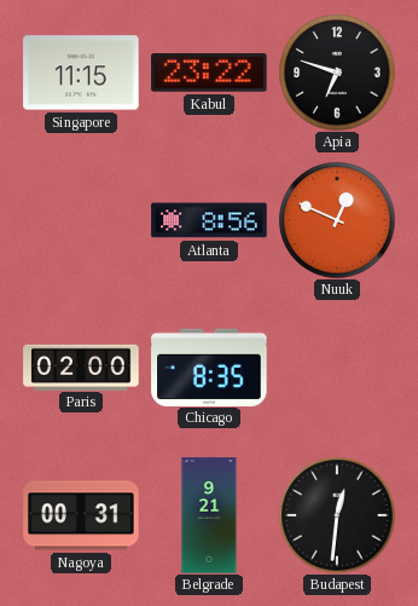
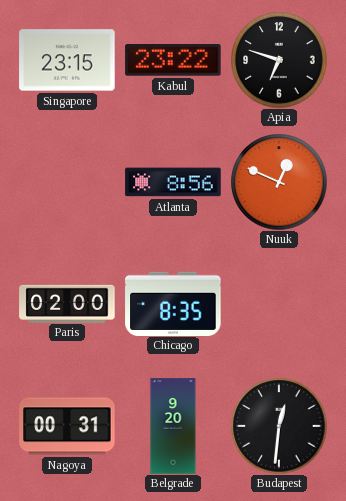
Singapore: 11:15 -> 23:15
Belgrade: 9:21 -> 9:20
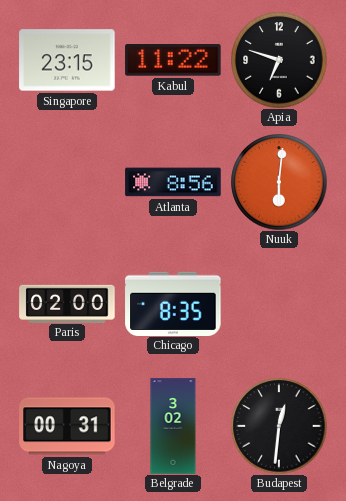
Kabul: 23:22 -> 11:22
Nuuk: 12:49 -> 6:01
Belgrade: 9:20 -> 3:02
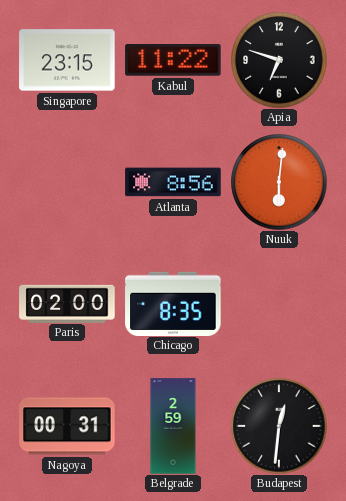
Belgrade: 3:02 -> 2:59
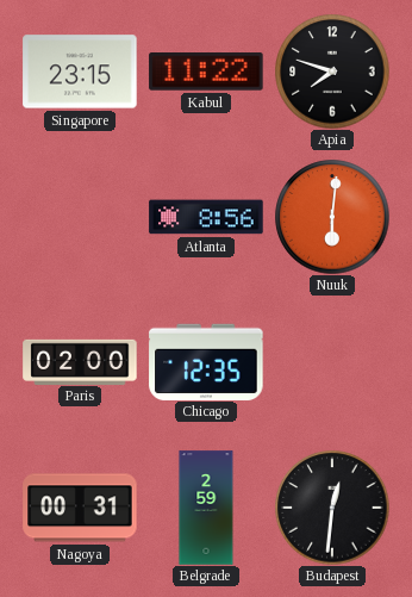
Apia: 6:48 -> 7:48
Chicago: 8:35 -> 12:35
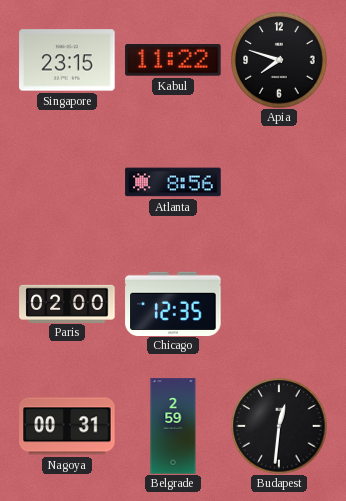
Nuuk: 6:01 -> none
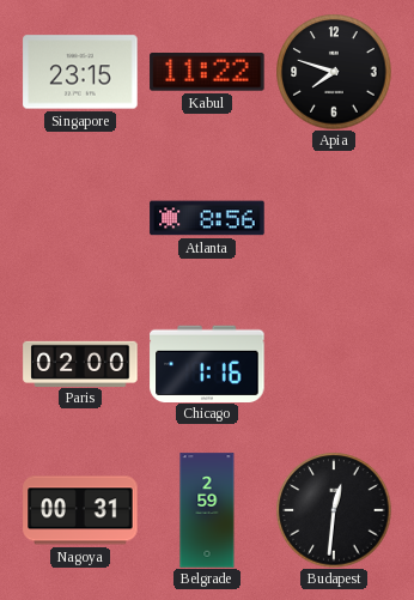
Chicago: 12:35 -> 1:16
